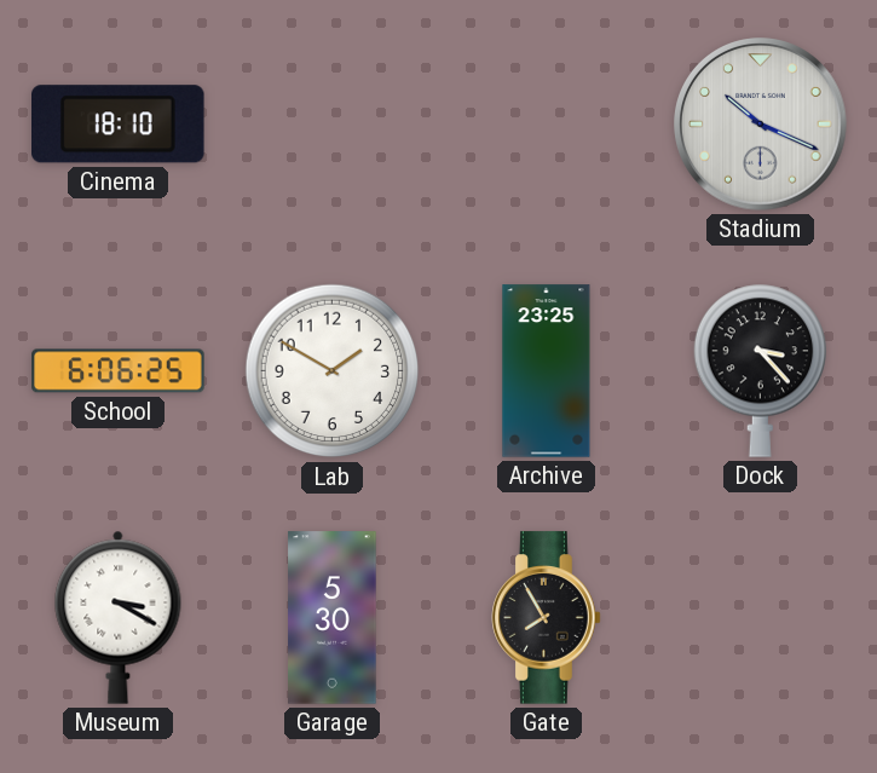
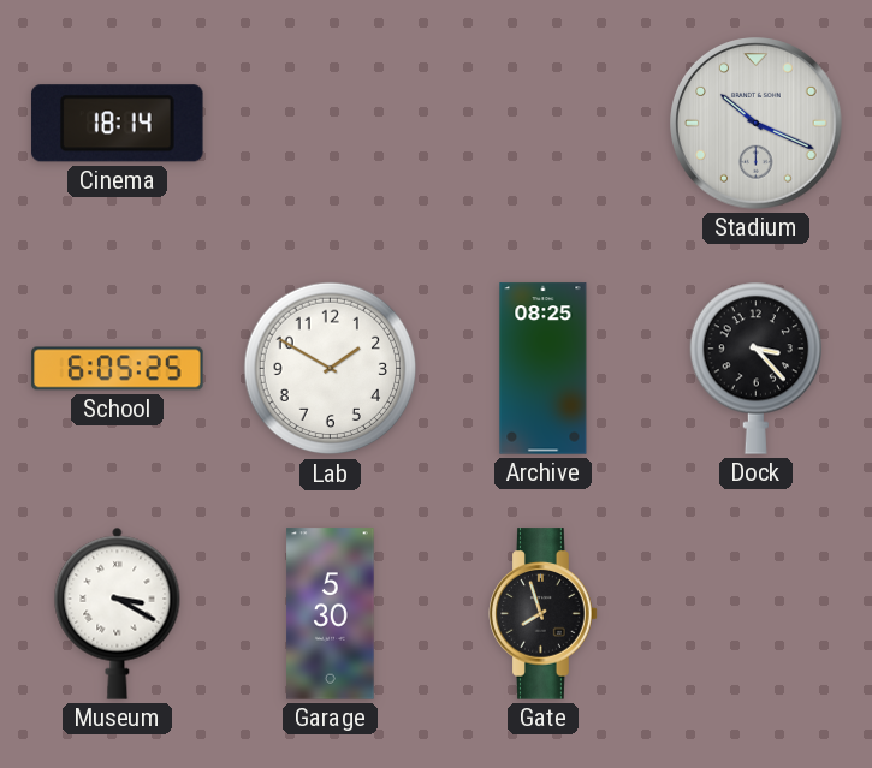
Cinema: 18:10 -> 18:14
School: 6:06 -> 6:05
Archive: 23:25 -> 08:25
Gate: 7:55 -> 7:57
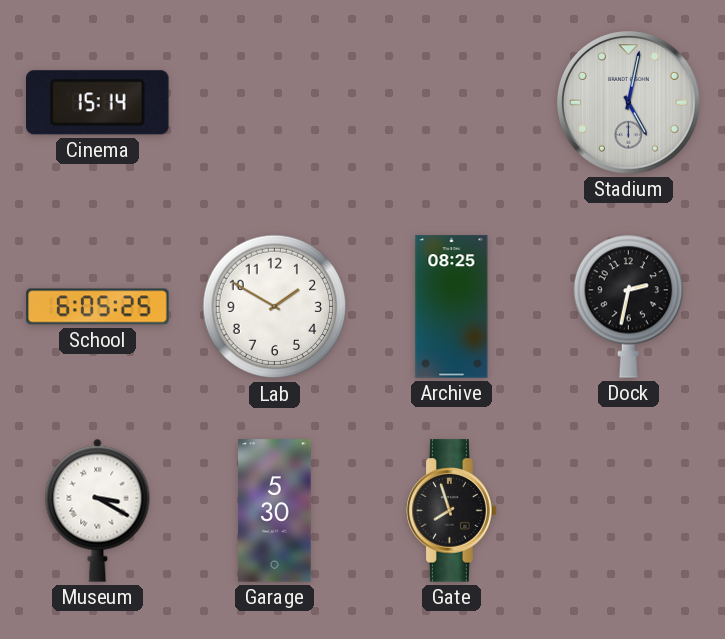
Cinema: 18:14 -> 15:14
Stadium: 10:19 -> 5:02
Dock: 3:23 -> 2:32
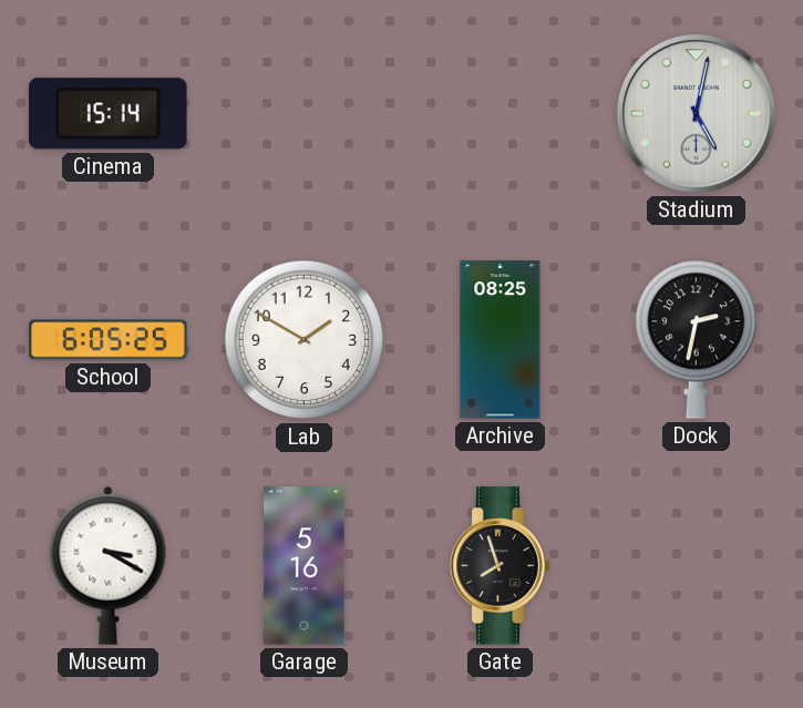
Garage: 5:30 -> 5:16
